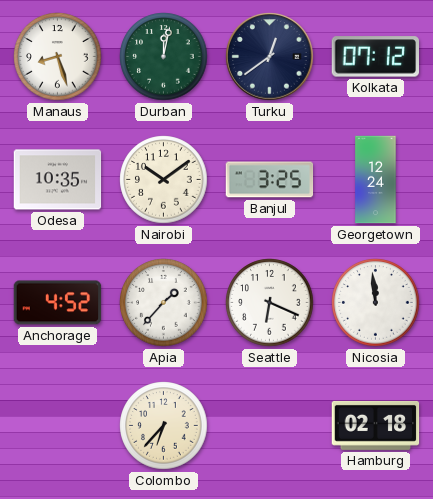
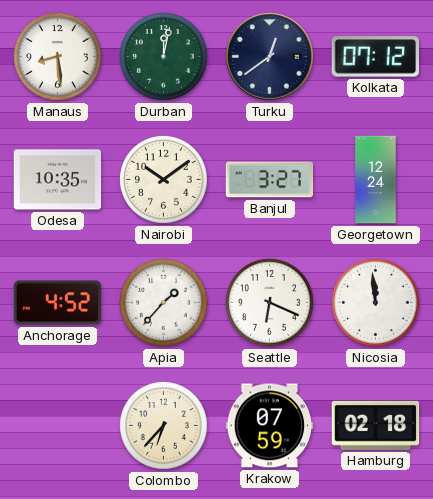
Manaus: 8:27 -> 8:29
Banjul: 3:25 -> 3:27
Krakow: none -> 07:59
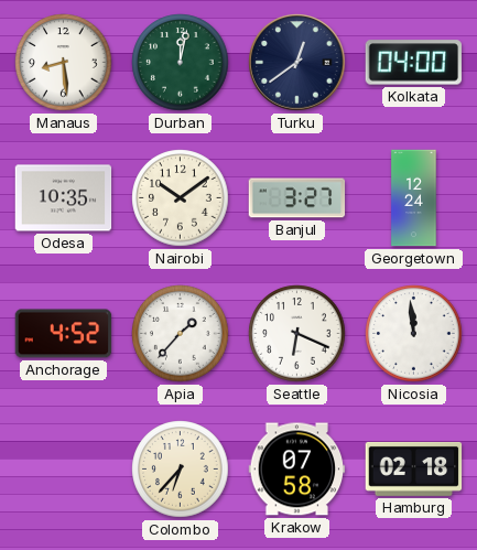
Kolkata: 07:12 -> 04:00
Krakow: 07:59 -> 07:58
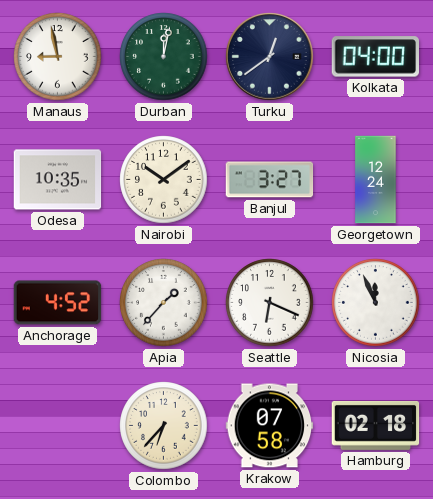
Manaus: 8:29 -> 8:58
Nicosia: 11:59 -> 11:56
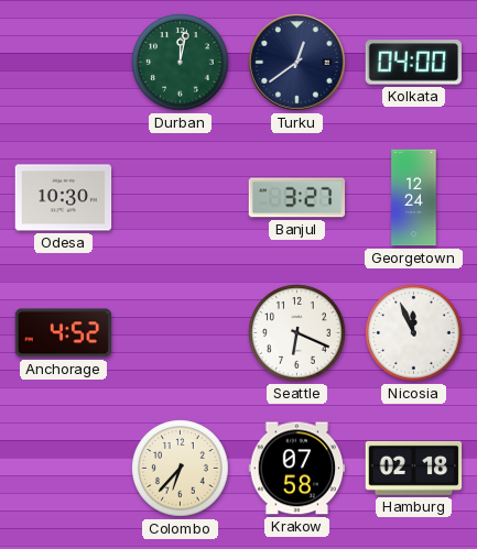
Manaus: 8:58 -> none
Odesa: 10:35 -> 10:30
Nairobi: 10:09 -> none
Apia: 1:37 -> none
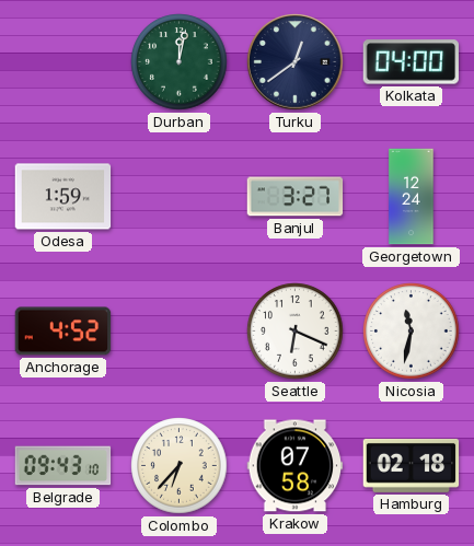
Odesa: 10:30 -> 1:59
Nicosia: 11:56 -> 11:32
Belgrade: none -> 09:43
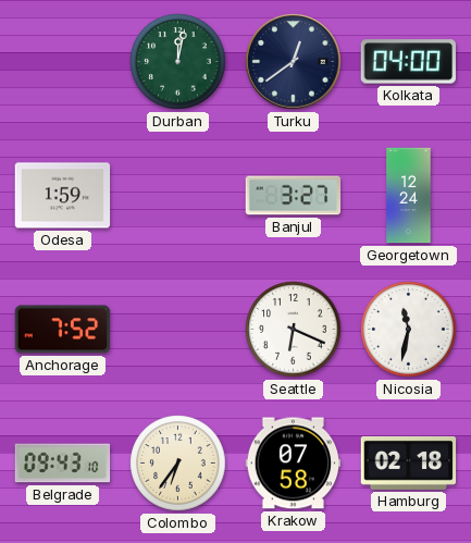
Anchorage: 4:52 -> 7:52
Colombo: 6:37 -> 6:36
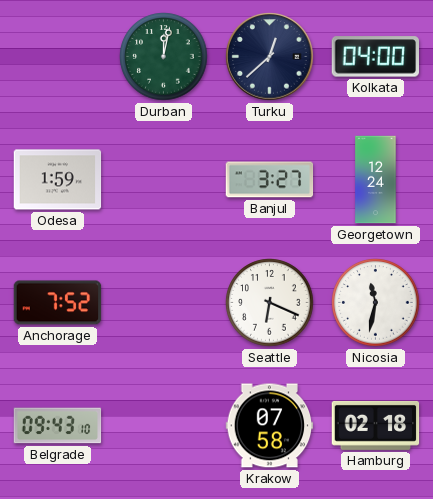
Turku: 12:39 -> 12:38
Colombo: 6:36 -> none
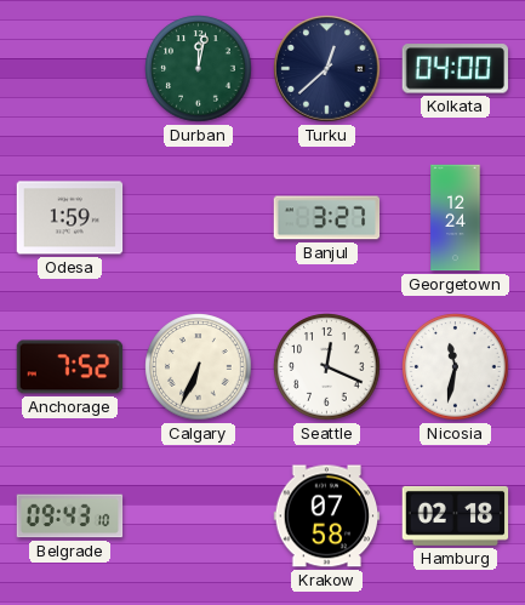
Calgary: none -> 6:34
Seattle: 6:19 -> 12:19
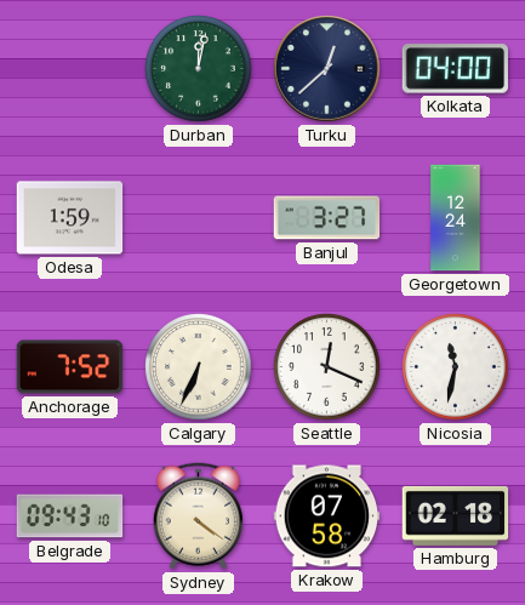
Sydney: none -> 4:21
